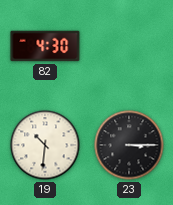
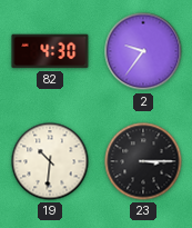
2: none -> 9:36
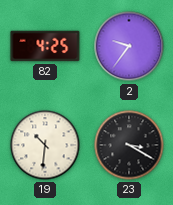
82: 4:30 -> 4:25
23: 3:15 -> 3:20
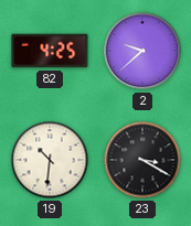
2: 9:36 -> 9:38
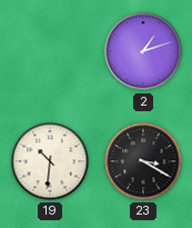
82: 4:25 -> none
2: 9:38 -> 1:12
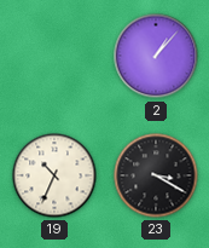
2: 1:12 -> 1:07
19: 10:31 -> 10:34
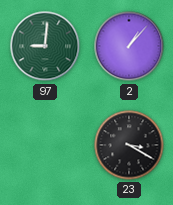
97: none -> 9:01
19: 10:34 -> none
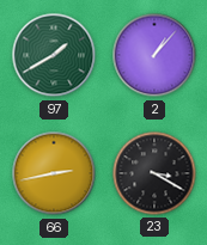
97: 9:01 -> 1:40
66: none -> 2:43
